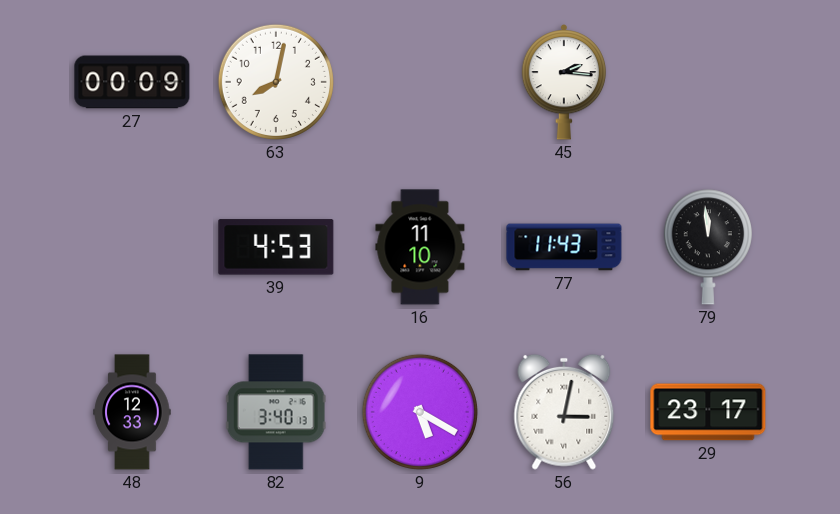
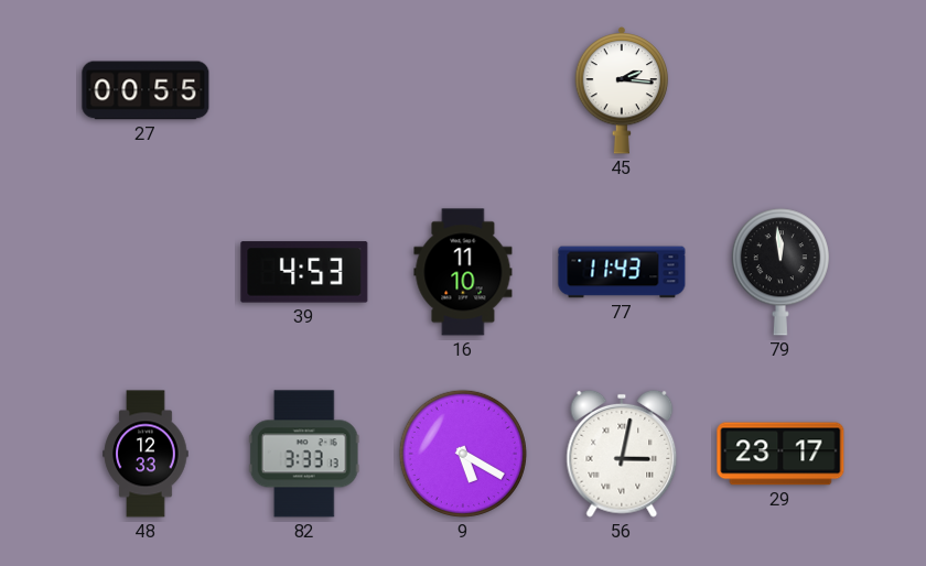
27: 00:09 -> 00:55
63: 8:02 -> none
82: 3:40 -> 3:33
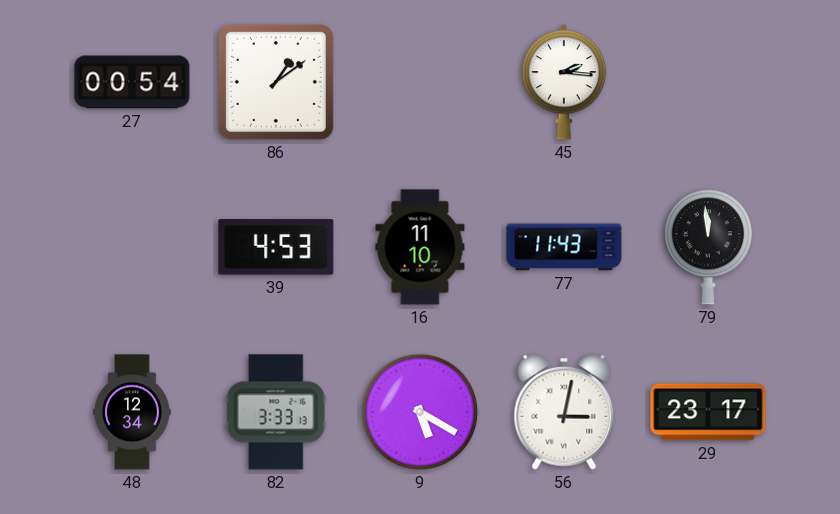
27: 00:55 -> 00:54
86: none -> 1:09
48: 12:33 -> 12:34
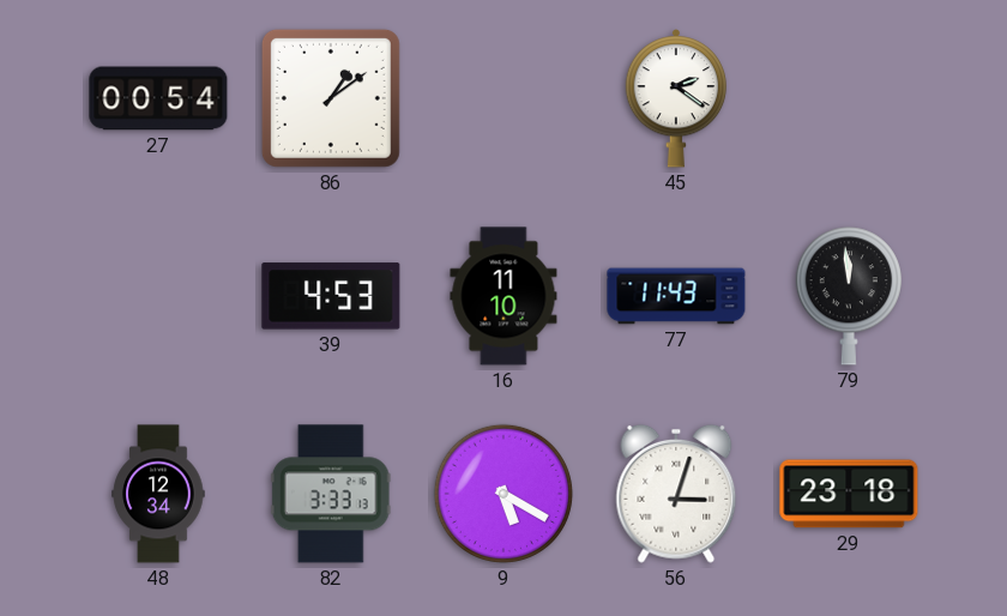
45: 2:16 -> 2:21
56: 3:02 -> 3:03
29: 23:17 -> 23:18
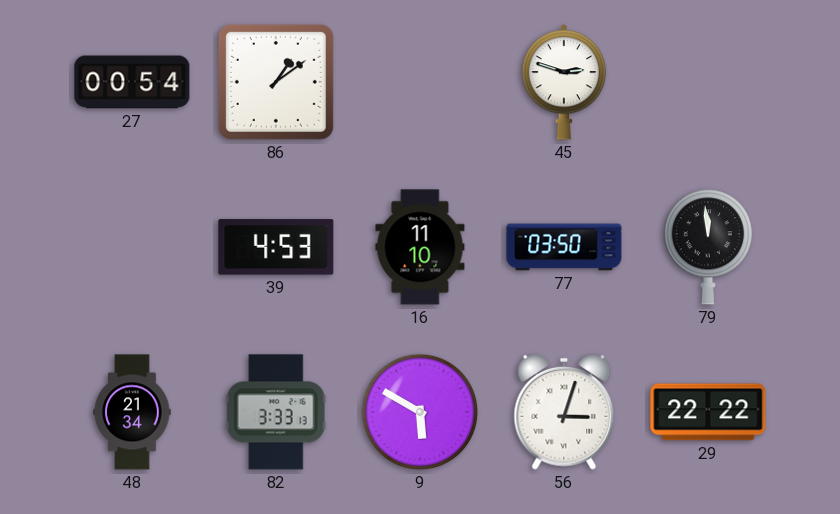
45: 2:21 -> 2:48
77: 11:43 -> 03:50
48: 12:34 -> 21:34
9: 5:20 -> 5:50
29: 23:18 -> 22:22
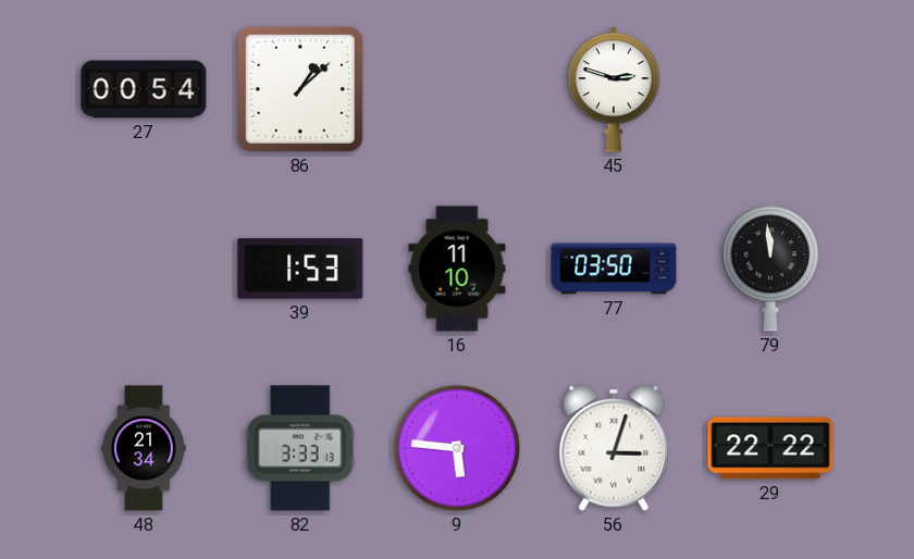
86: 1:09 -> 1:08
39: 4:53 -> 1:53
9: 5:50 -> 5:46
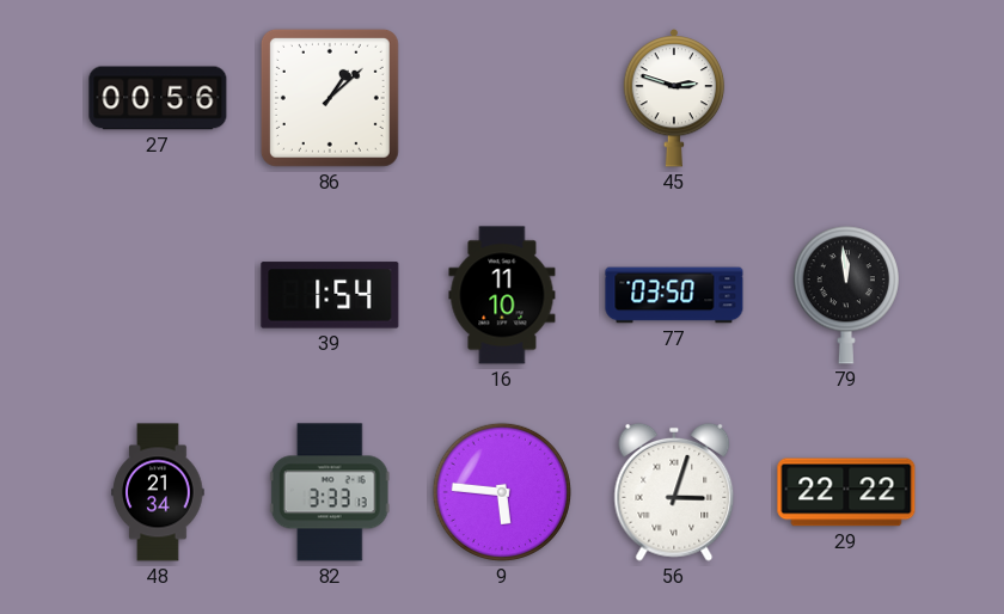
27: 00:54 -> 00:56
39: 1:53 -> 1:54
